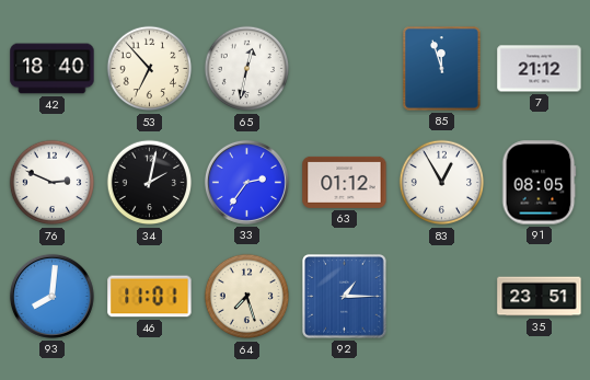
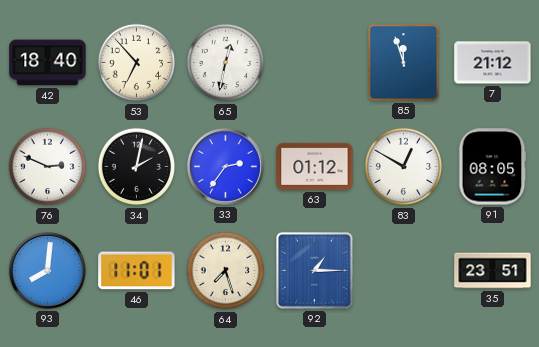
83: 12:55 -> 12:50
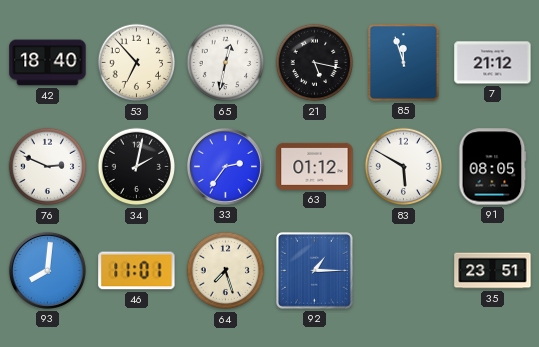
21: none -> 5:17
83: 12:50 -> 5:50
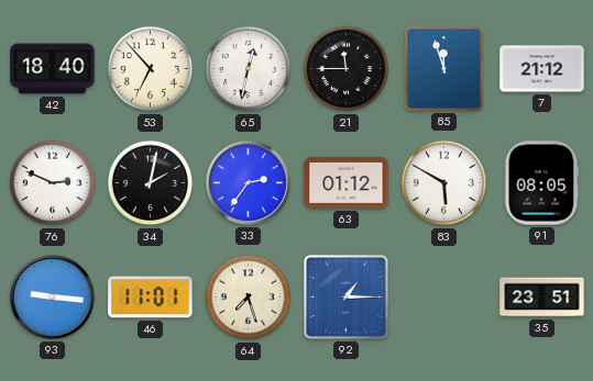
21: 5:17 -> 11:45
93: 8:01 -> 9:16
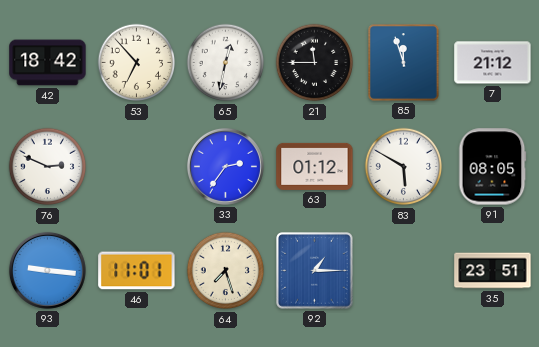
42: 18:40 -> 18:42
34: 2:02 -> none
